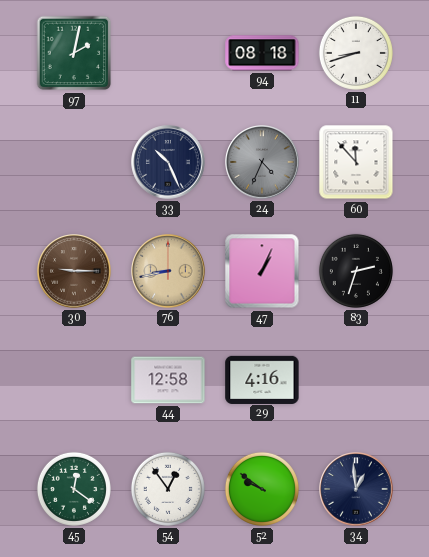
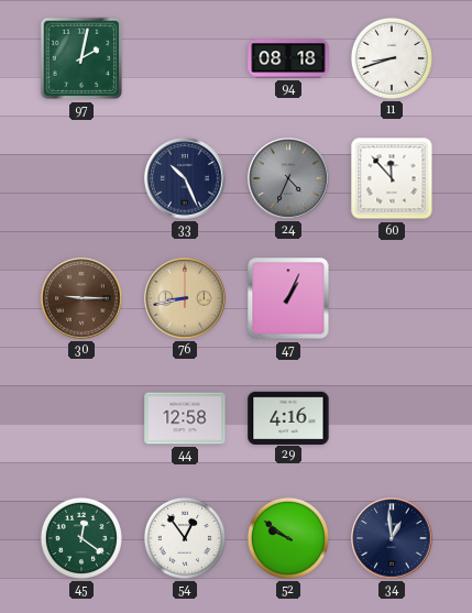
83: 2:33 -> none
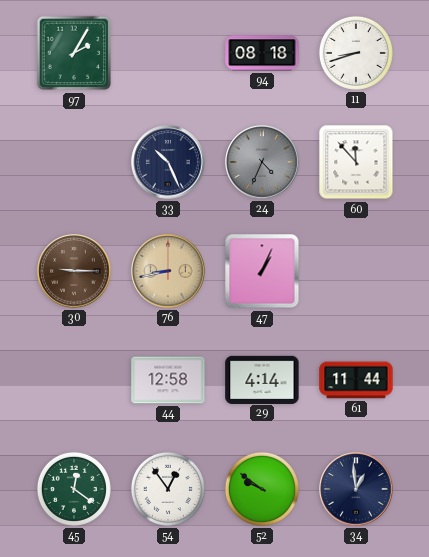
97: 2:02 -> 2:05
29: 4:16 -> 4:14
61: none -> 11:44
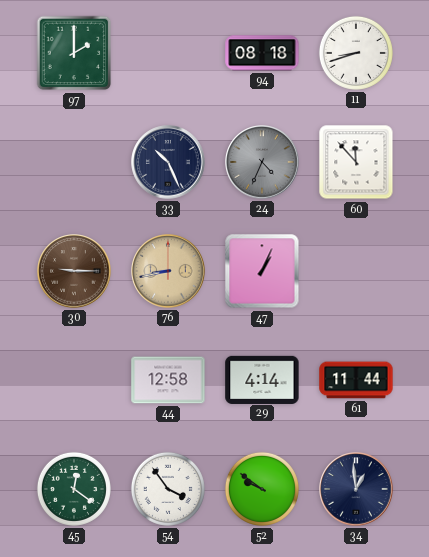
97: 2:05 -> 2:00
54: 12:54 -> 3:54
